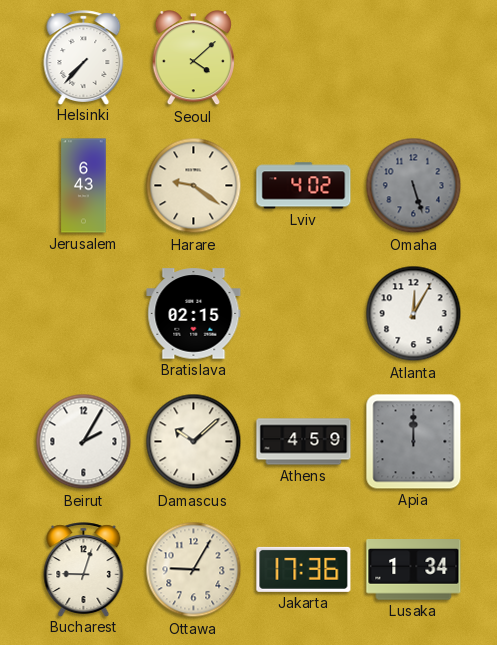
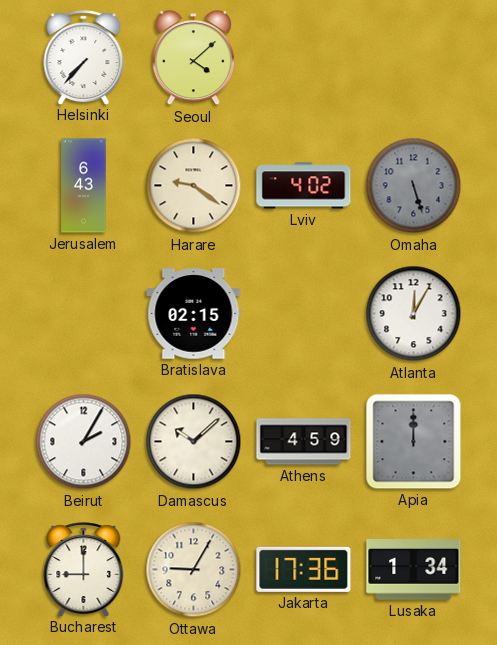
Bucharest: 9:03 -> 9:00
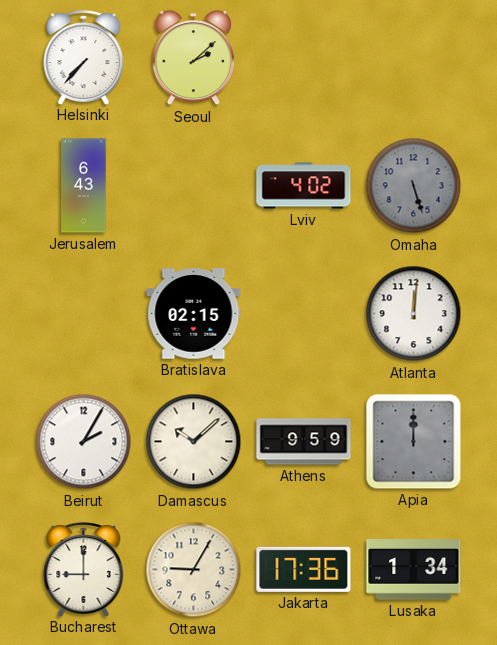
Seoul: 4:08 -> 2:08
Harare: 9:21 -> none
Atlanta: 12:05 -> 12:01
Athens: 4:59 -> 9:59
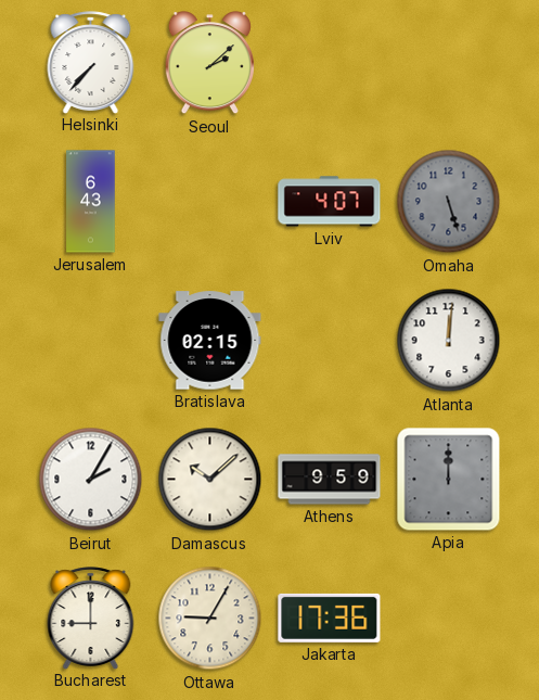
Lviv: 4:02 -> 4:07
Lusaka: 1:34 -> none
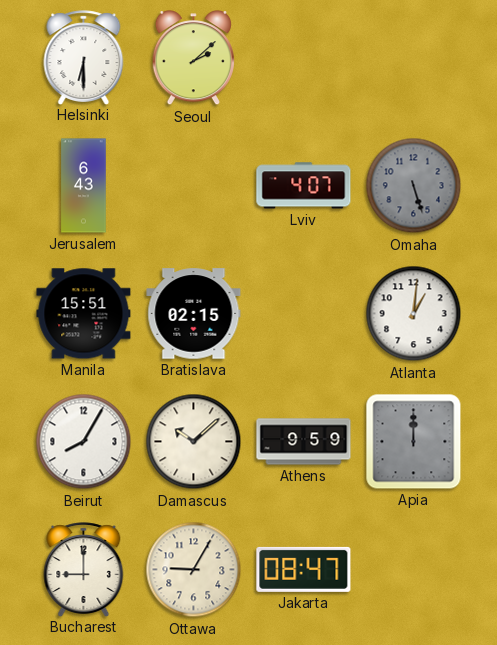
Helsinki: 7:37 -> 6:30
Manila: none -> 15:51
Atlanta: 12:01 -> 1:01
Beirut: 2:05 -> 8:05
Jakarta: 17:36 -> 08:47
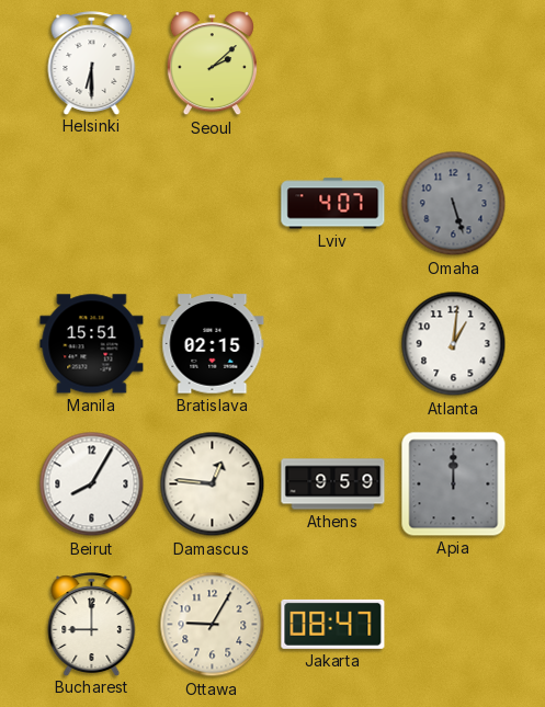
Jerusalem: 6:43 -> none
Damascus: 10:08 -> 12:46
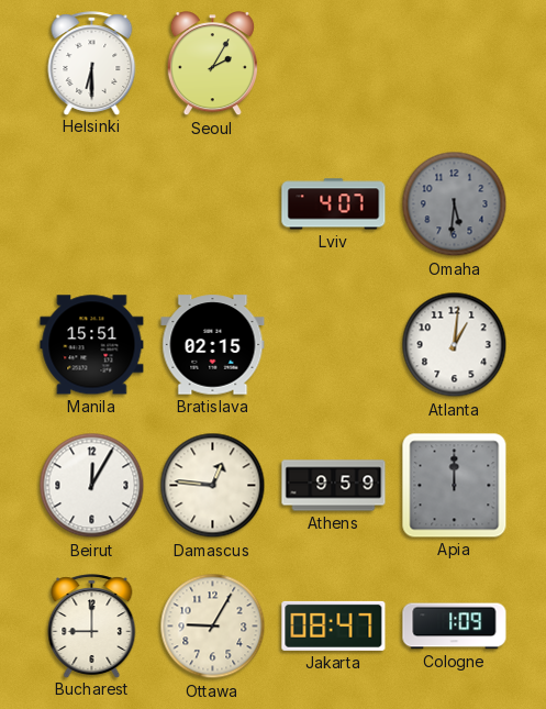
Seoul: 2:08 -> 2:05
Omaha: 5:27 -> 5:31
Beirut: 8:05 -> 12:05
Cologne: none -> 1:09
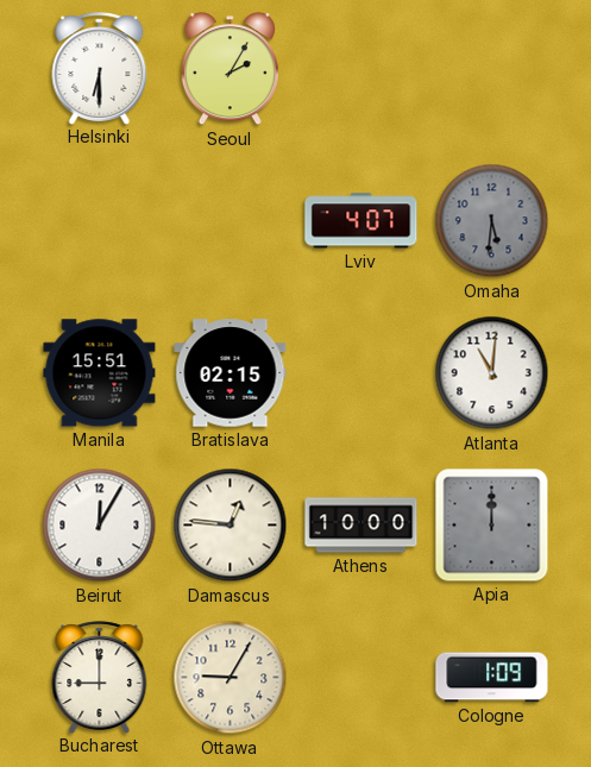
Atlanta: 1:01 -> 11:01
Athens: 9:59 -> 10:00
Jakarta: 08:47 -> none
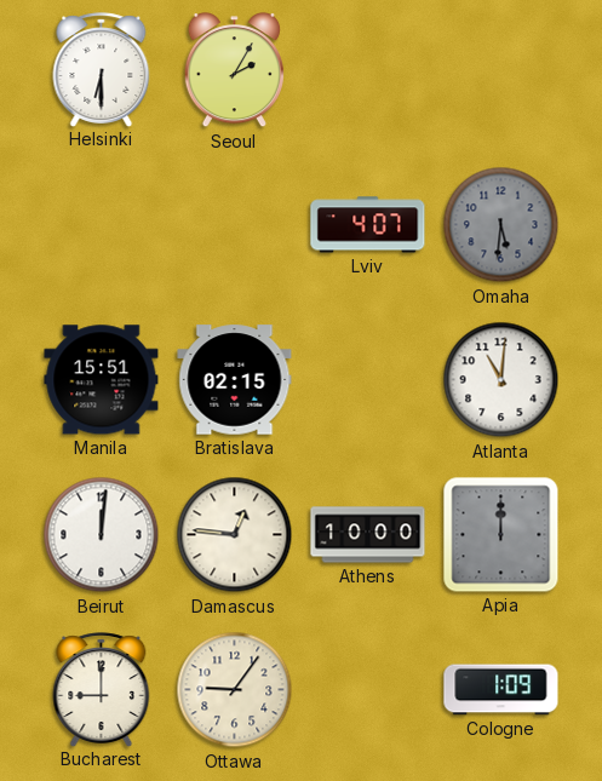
Beirut: 12:05 -> 12:01
Ottawa: 9:05 -> 9:06
